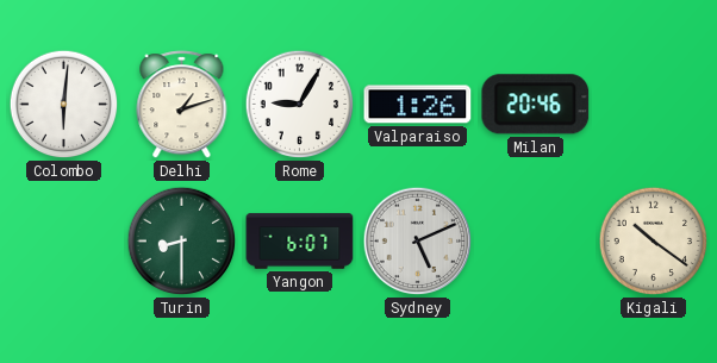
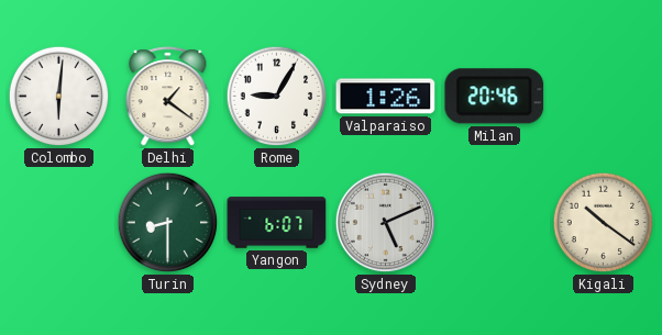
Delhi: 1:12 -> 1:21
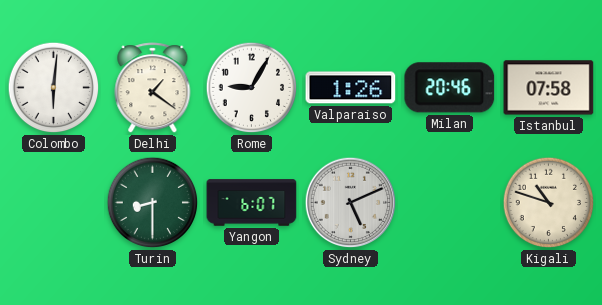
Istanbul: none -> 07:58
Kigali: 10:21 -> 10:48
